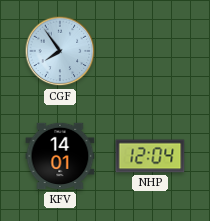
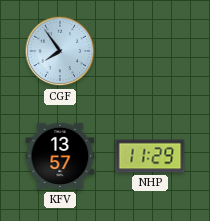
KFV: 14:01 -> 13:57
NHP: 12:04 -> 11:29
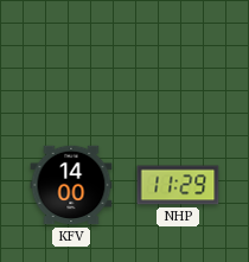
CGF: 7:54 -> none
KFV: 13:57 -> 14:00
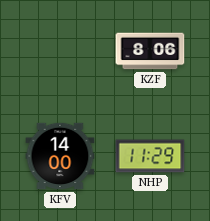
KZF: none -> 8:06
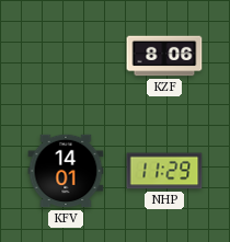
KFV: 14:00 -> 14:01
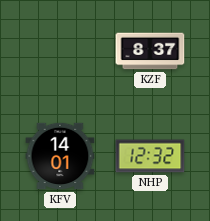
KZF: 8:06 -> 8:37
NHP: 11:29 -> 12:32
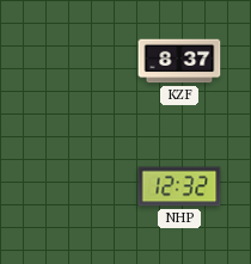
KFV: 14:01 -> none
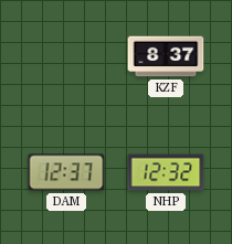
DAM: none -> 12:37
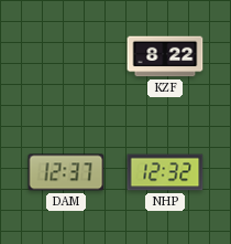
KZF: 8:37 -> 8:22
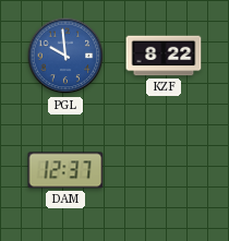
PGL: none -> 9:59
NHP: 12:32 -> none
